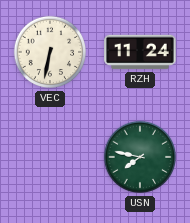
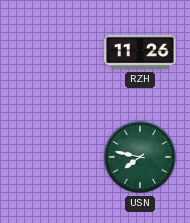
VEC: 6:32 -> none
RZH: 11:24 -> 11:26
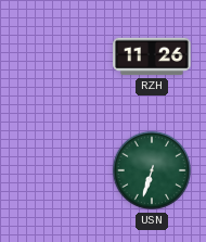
USN: 7:47 -> 6:33
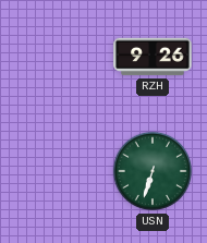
RZH: 11:26 -> 9:26
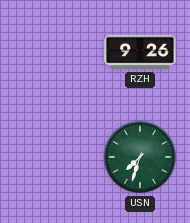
USN: 6:33 -> 7:33
